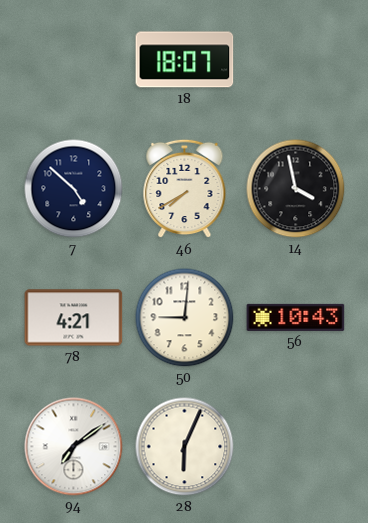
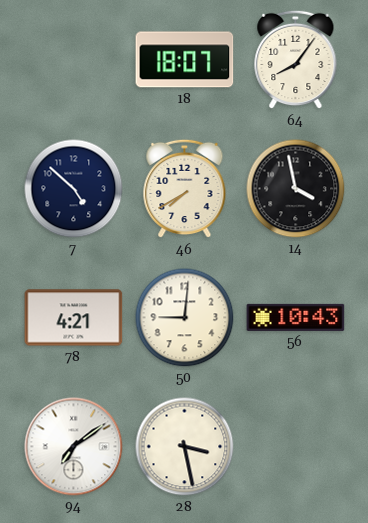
64: none -> 8:06
28: 6:04 -> 3:28
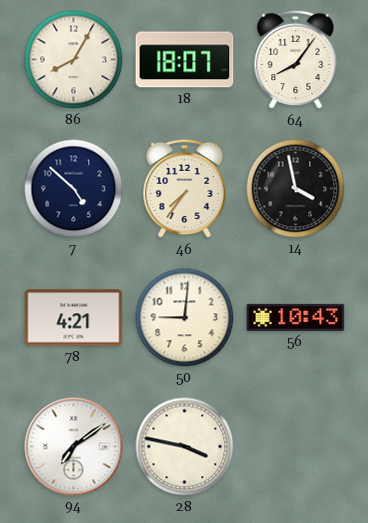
86: none -> 8:05
46: 7:40 -> 7:36
28: 3:28 -> 3:47
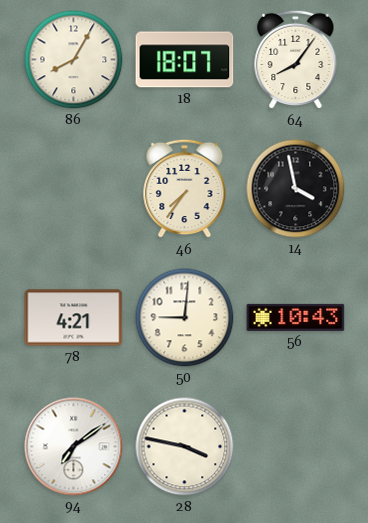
7: 4:52 -> none
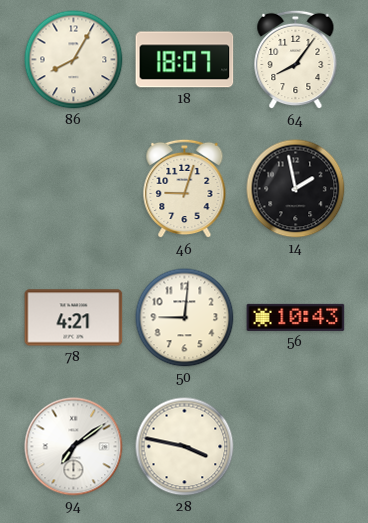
46: 7:36 -> 9:03
14: 3:58 -> 1:58
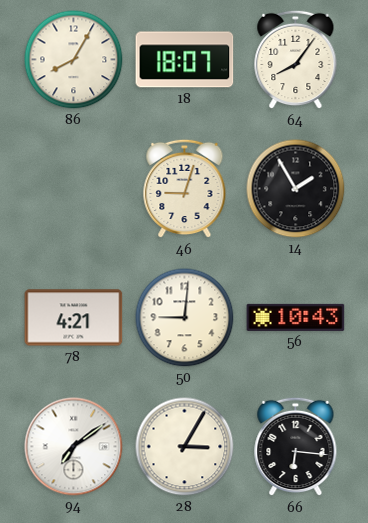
14: 1:58 -> 1:55
28: 3:47 -> 3:05
66: none -> 6:16
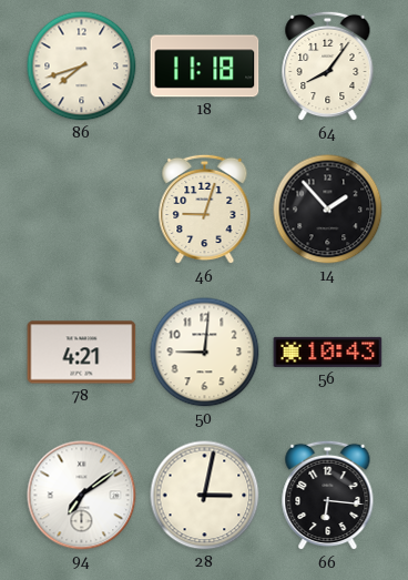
86: 8:05 -> 7:42
18: 18:07 -> 11:18
14: 1:55 -> 1:53
28: 3:05 -> 3:02
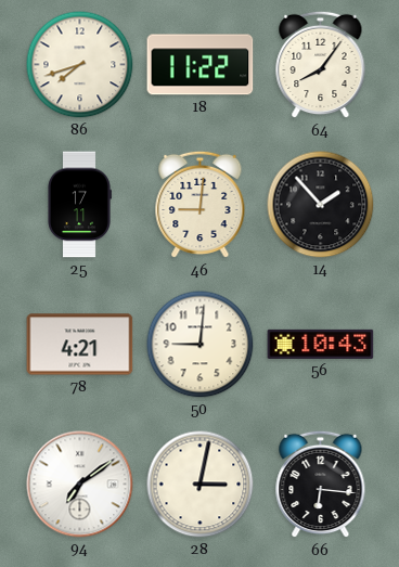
18: 11:18 -> 11:22
25: none -> 17:11
46: 9:03 -> 9:01
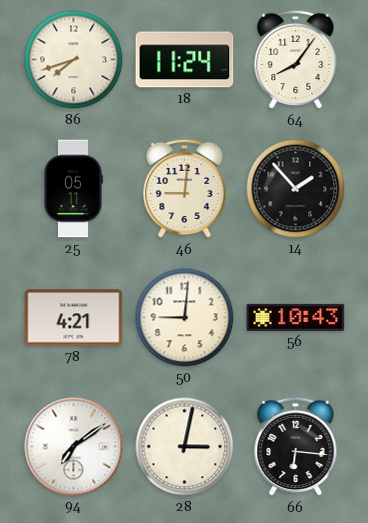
18: 11:22 -> 11:24
25: 17:11 -> 05:11
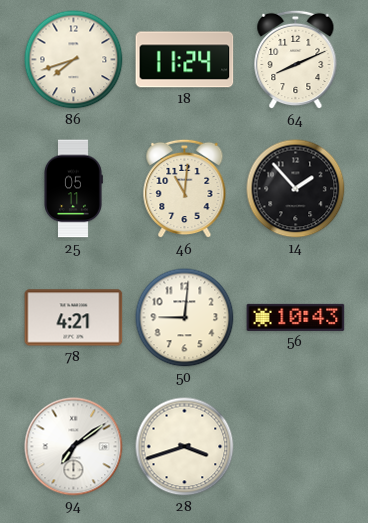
64: 8:06 -> 8:11
46: 9:01 -> 11:01
28: 3:02 -> 3:42
66: 6:16 -> none
